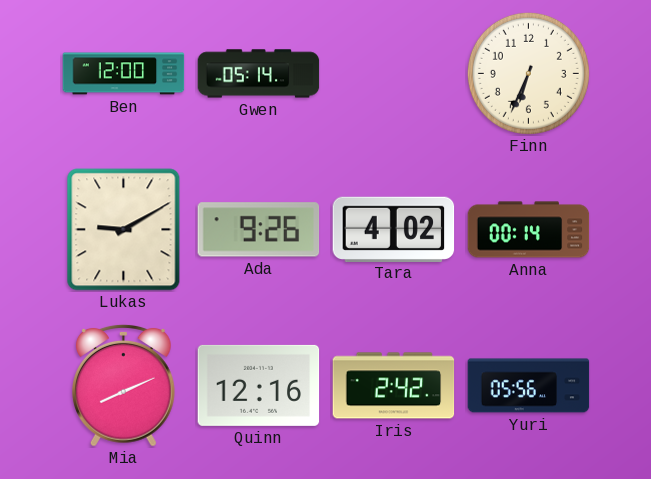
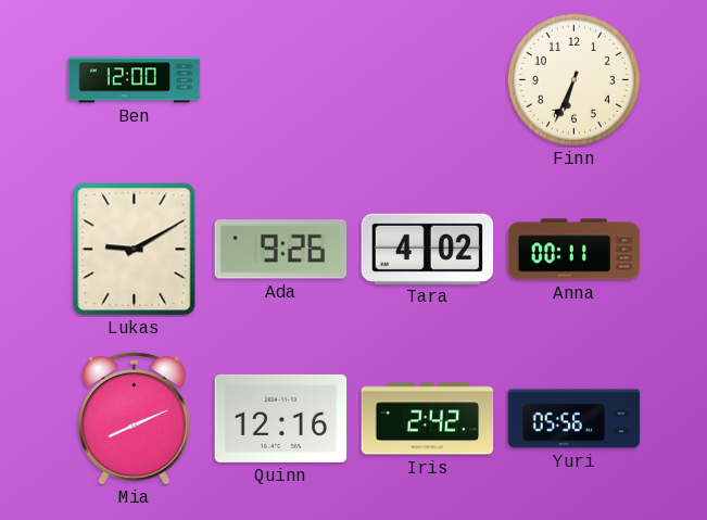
Gwen: 05:14 -> none
Anna: 00:14 -> 00:11
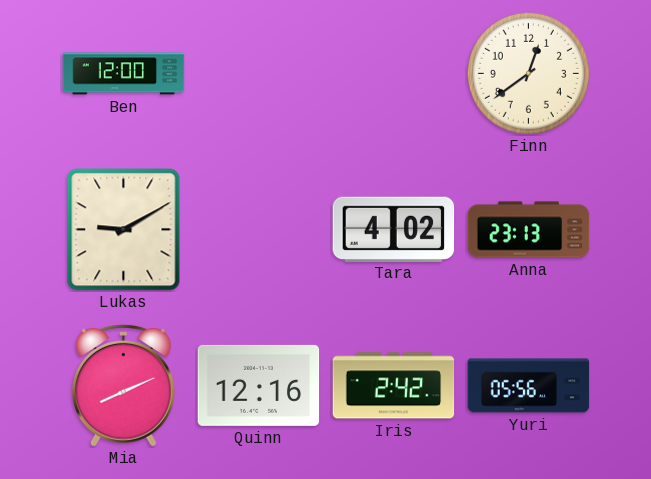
Finn: 6:34 -> 12:39
Ada: 9:26 -> none
Anna: 00:11 -> 23:13
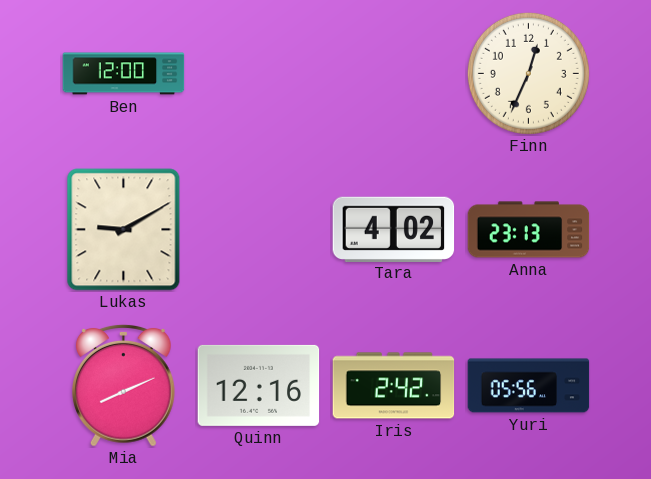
Finn: 12:39 -> 12:34
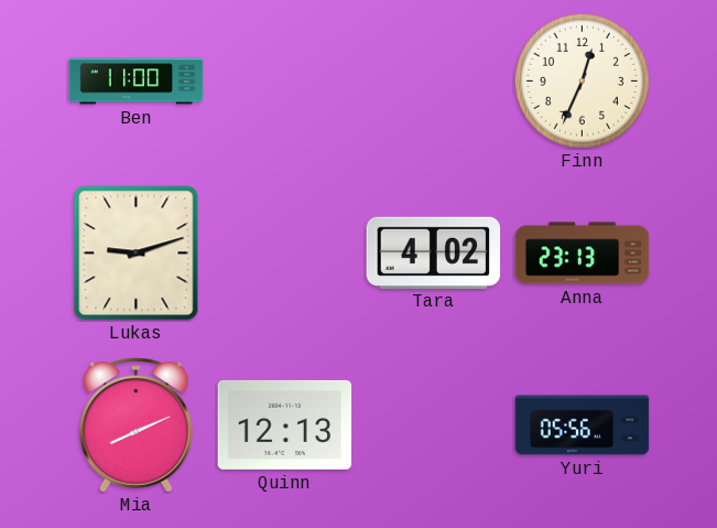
Ben: 12:00 -> 11:00
Lukas: 9:10 -> 9:12
Quinn: 12:16 -> 12:13
Iris: 2:42 -> none
